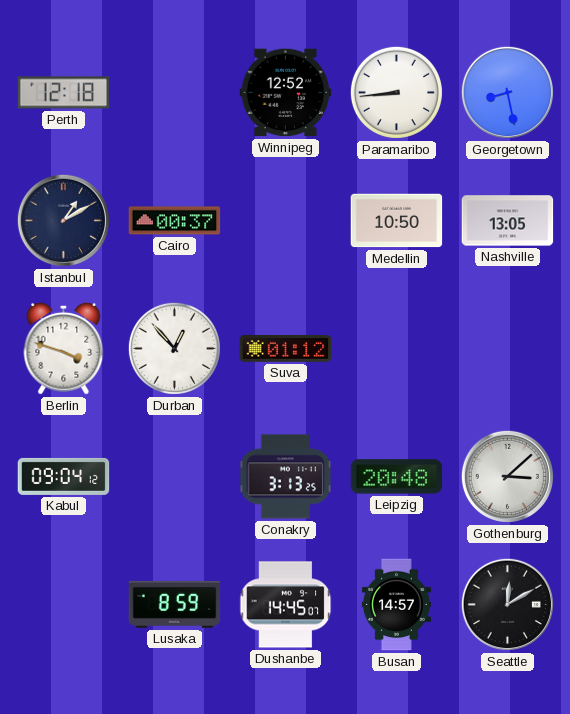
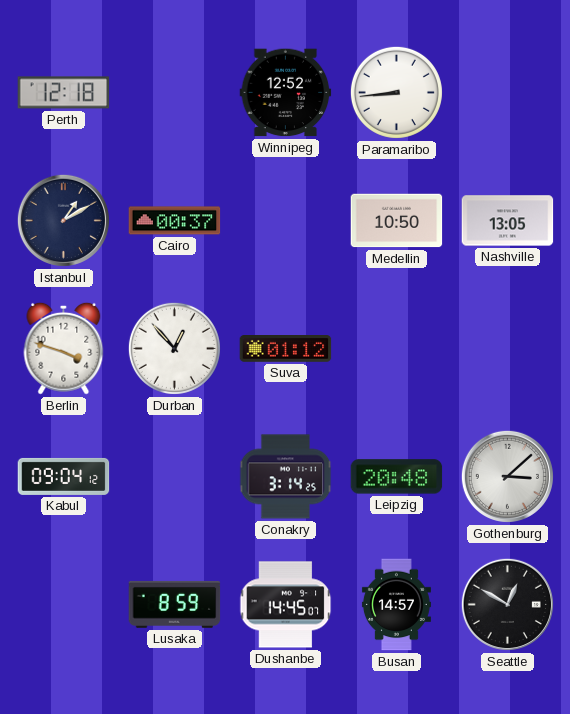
Georgetown: 8:28 -> none
Conakry: 3:13 -> 3:14
Seattle: 12:10 -> 12:50
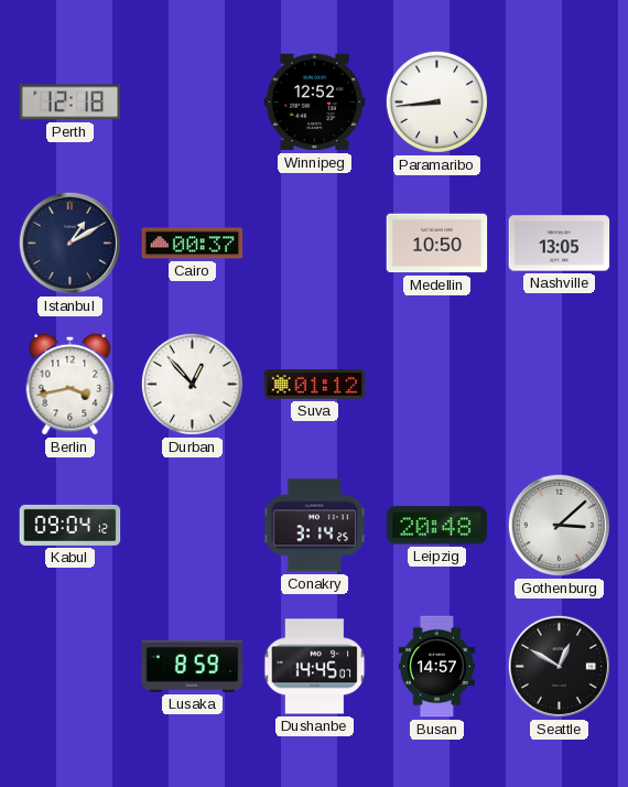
Berlin: 3:48 -> 3:43
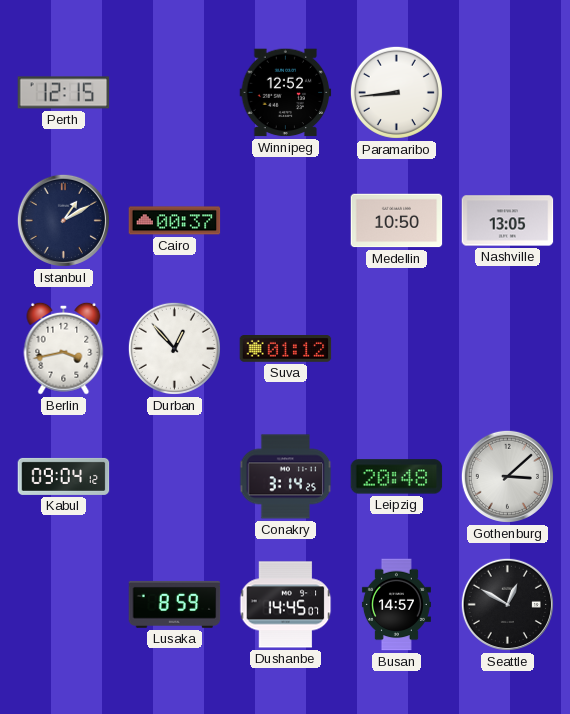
Perth: 12:18 -> 12:15
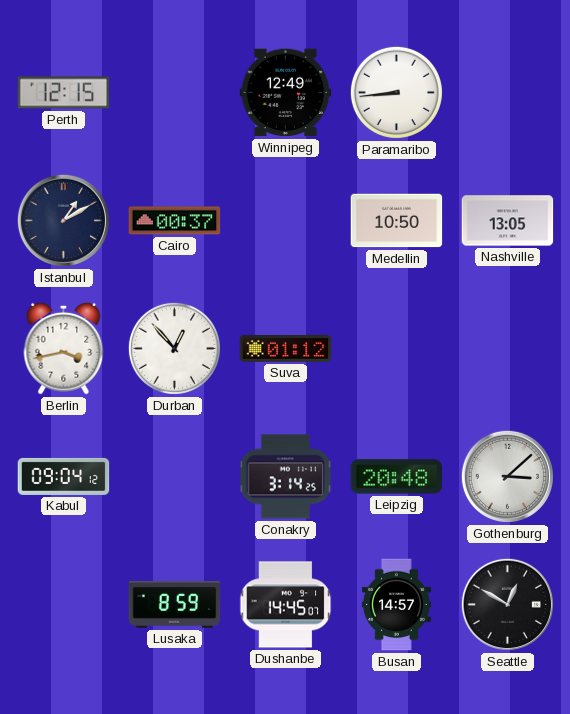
Winnipeg: 12:52 -> 12:49
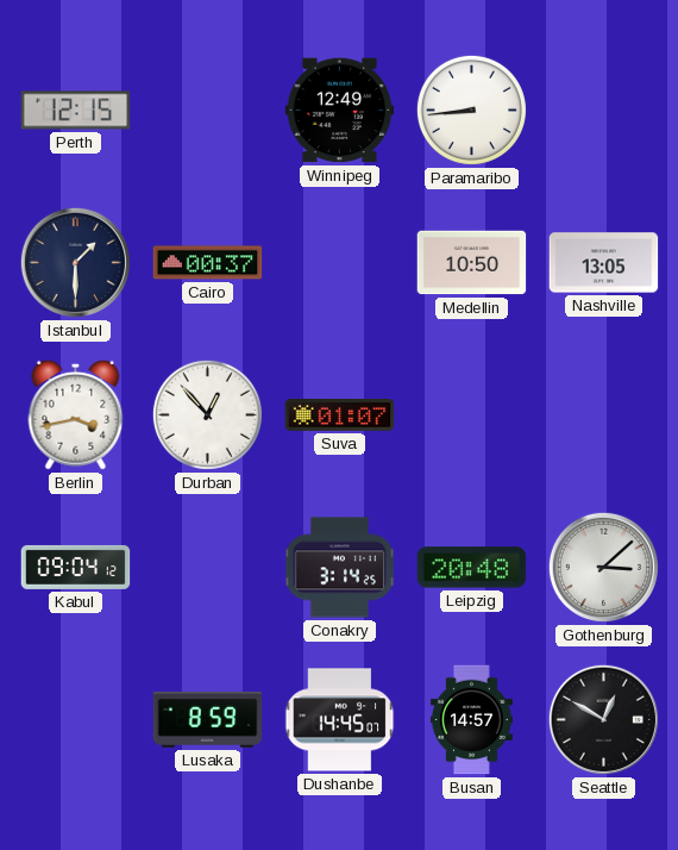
Istanbul: 1:10 -> 1:30
Suva: 01:12 -> 01:07
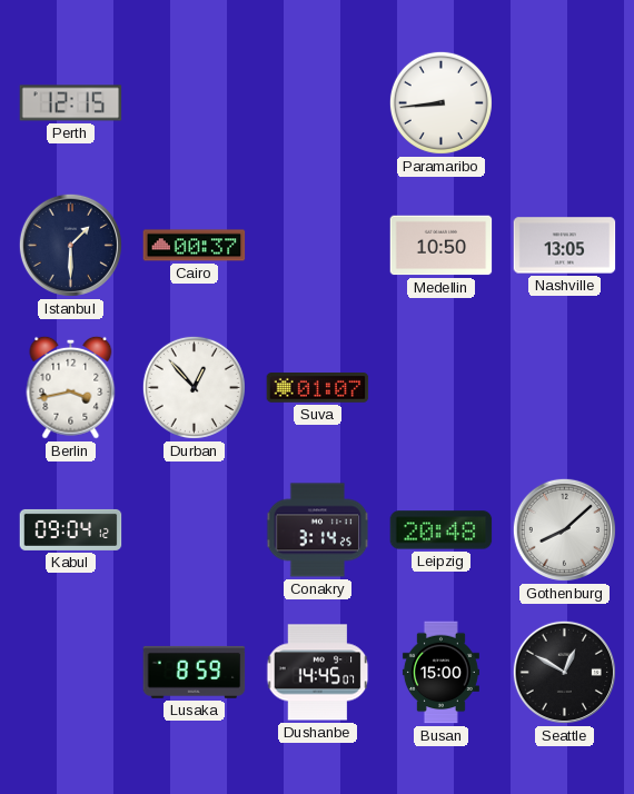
Winnipeg: 12:49 -> none
Gothenburg: 3:08 -> 8:08
Busan: 14:57 -> 15:00
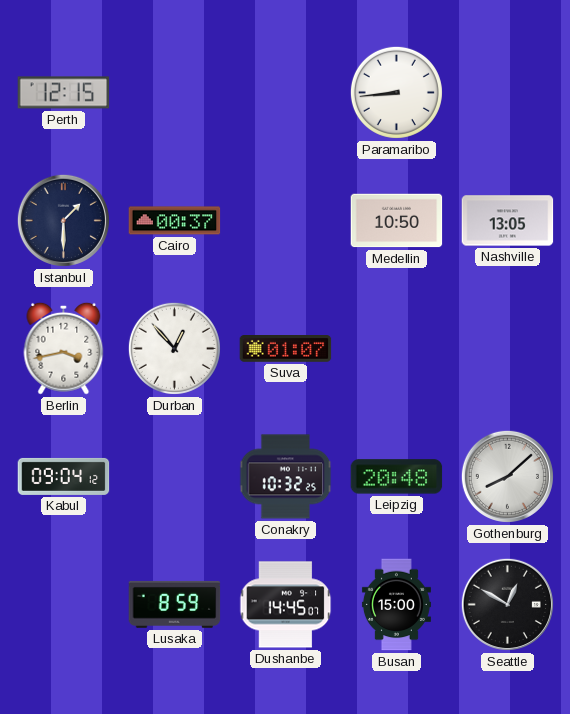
Conakry: 3:14 -> 10:32
